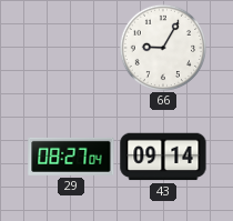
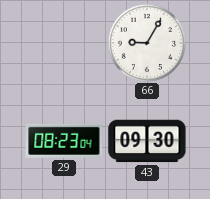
29: 08:27 -> 08:23
43: 09:14 -> 09:30
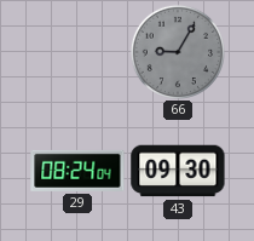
66 dial: white -> grey
29: 08:23 -> 08:24
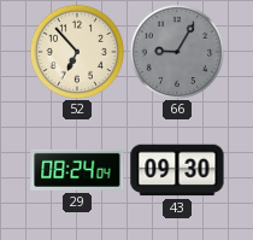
52: none -> 6:53
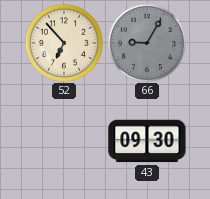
29: 08:24 -> none
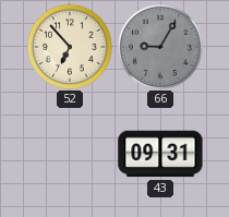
43: 09:30 -> 09:31
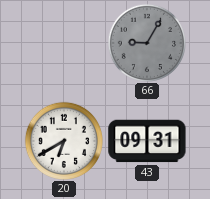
52: 6:53 -> none
20: none -> 6:40
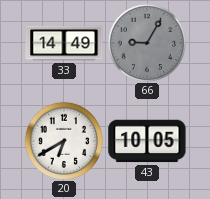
33: none -> 14:49
43: 09:31 -> 10:05
